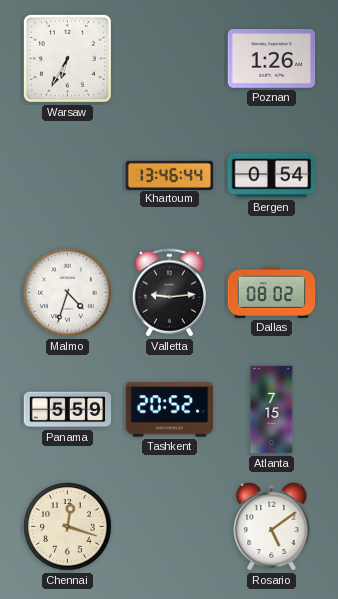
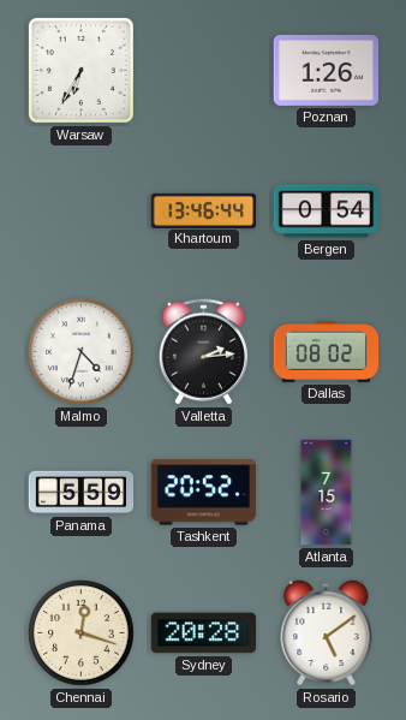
Valletta: 9:14 -> 2:14
Sydney: none -> 20:28
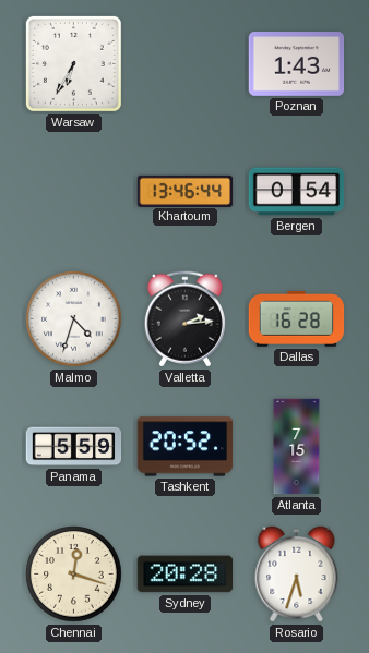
Poznan: 1:26 -> 1:43
Dallas: 08:02 -> 16:28
Rosario: 5:09 -> 5:33
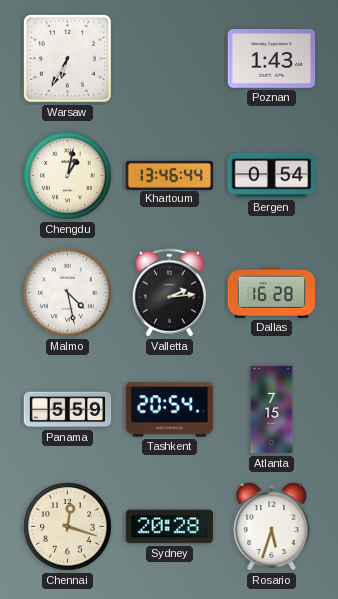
Chengdu: none -> 1:02
Malmo: 4:33 -> 4:28
Tashkent: 20:52 -> 20:54
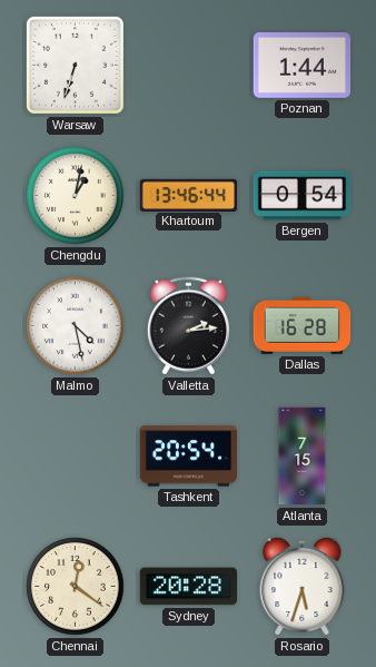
Warsaw: 6:35 -> 6:33
Poznan: 1:43 -> 1:44
Panama: 5:59 -> none
Chennai: 12:18 -> 12:21
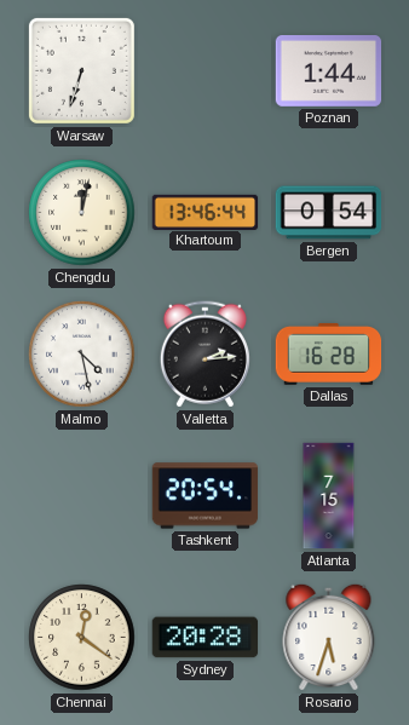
Chengdu: 1:02 -> 12:02
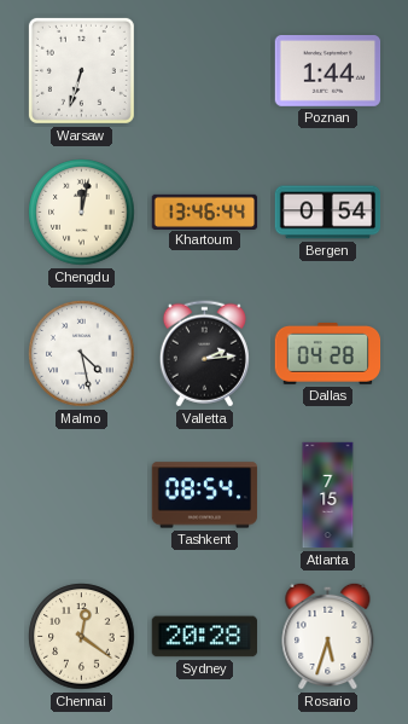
Dallas: 16:28 -> 04:28
Tashkent: 20:54 -> 08:54
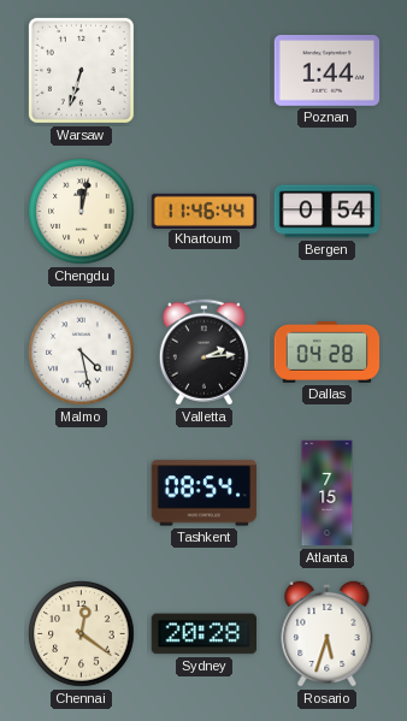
Khartoum: 13:46 -> 11:46
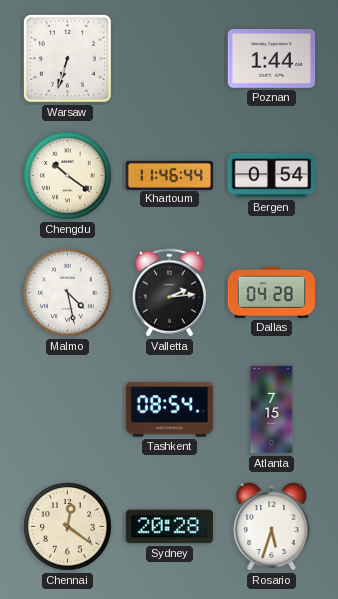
Chengdu: 12:02 -> 10:21
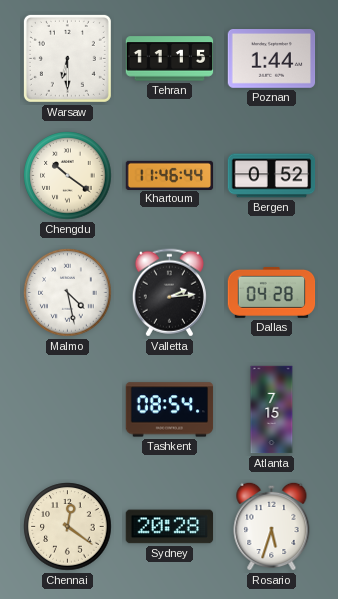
Warsaw: 6:33 -> 6:30
Tehran: none -> 11:15
Bergen: 0:54 -> 0:52
